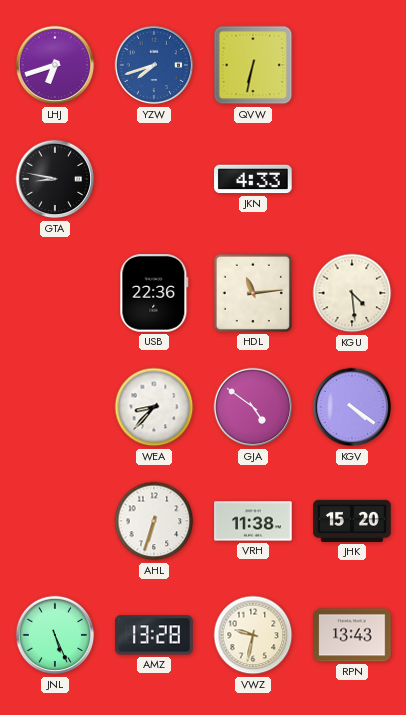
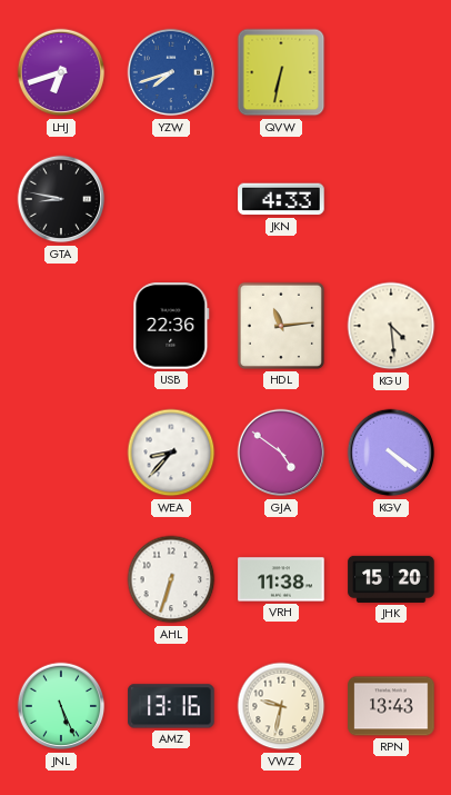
AMZ: 13:28 -> 13:16
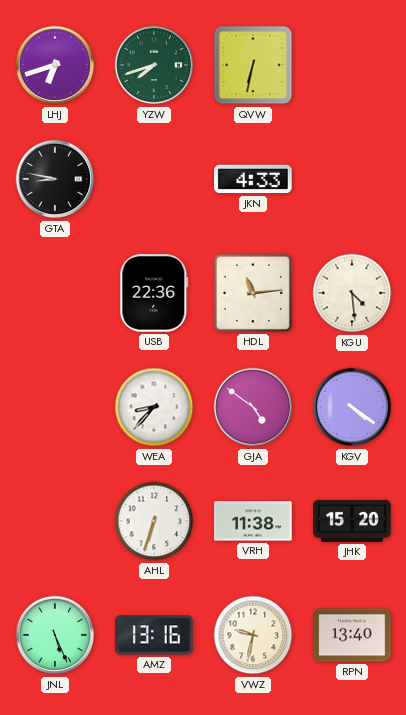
YZW dial: blue -> green
RPN: 13:43 -> 13:40
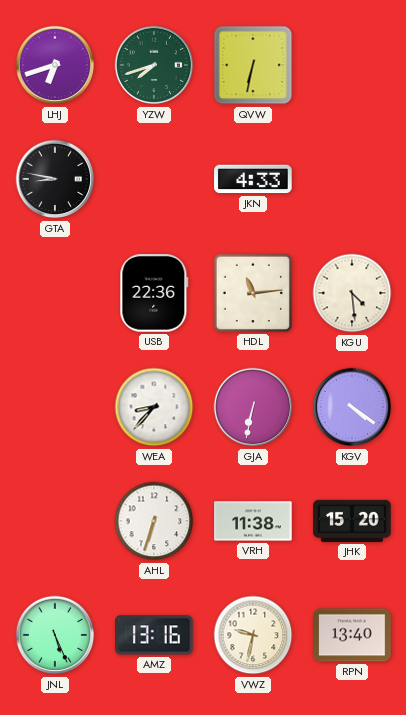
GJA: 4:51 -> 6:32
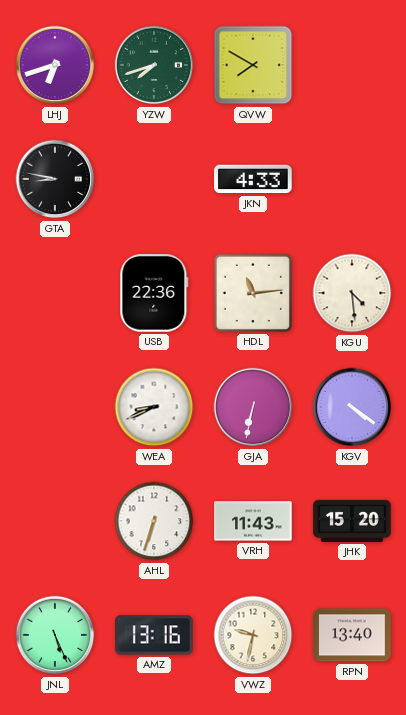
QVW: 6:32 -> 7:50
WEA: 8:37 -> 8:41
VRH: 11:38 -> 11:43
